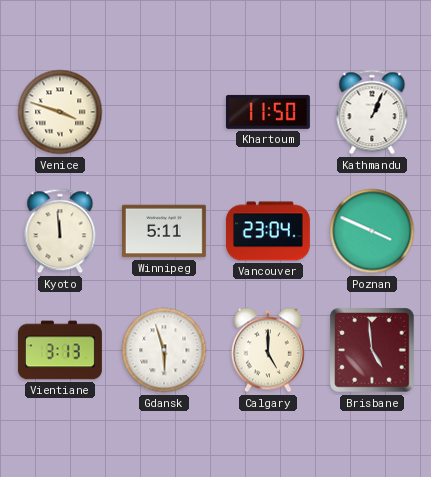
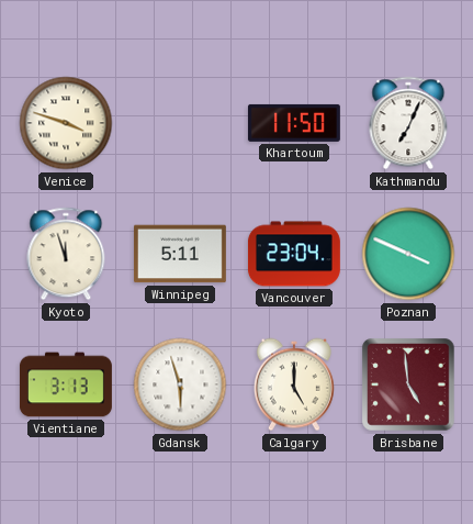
Kathmandu: 1:04 -> 7:04
Kyoto: 11:59 -> 11:57
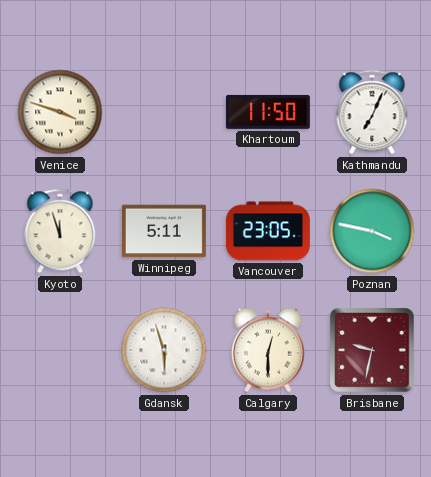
Vancouver: 23:04 -> 23:05
Poznan: 3:49 -> 3:47
Vientiane: 3:13 -> none
Calgary: 5:00 -> 12:30
Brisbane: 4:59 -> 9:32
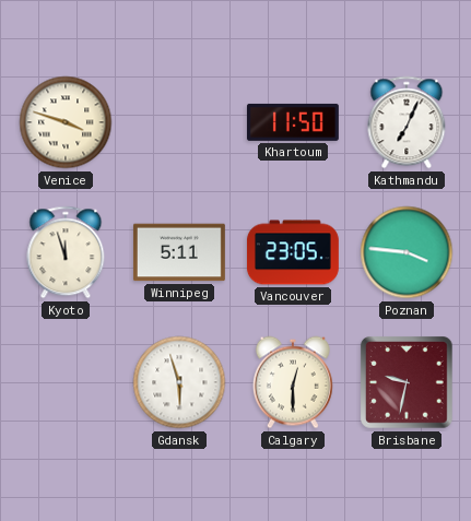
Poznan: 3:47 -> 3:46
